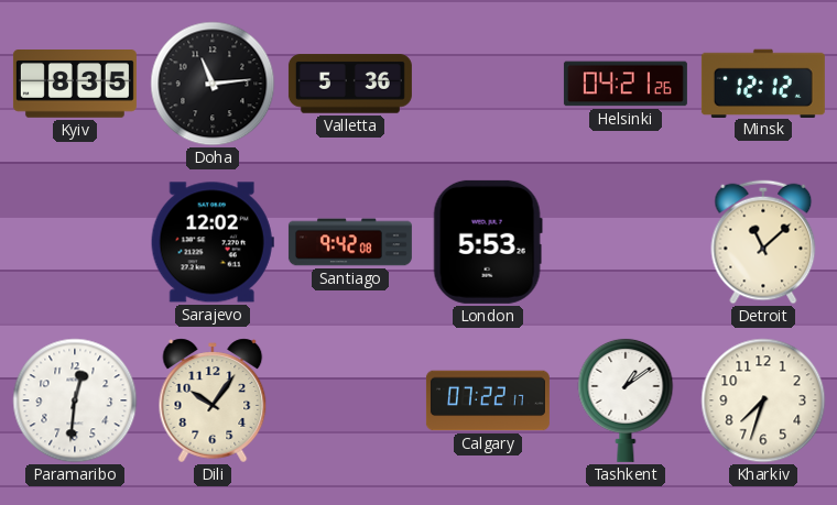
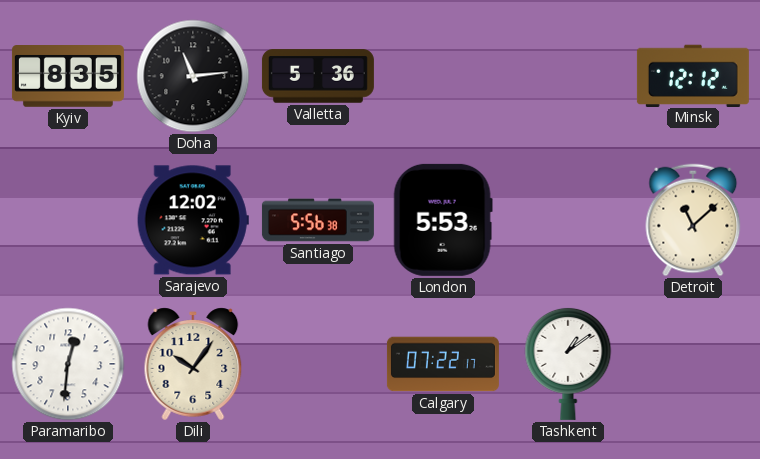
Helsinki: 04:21 -> none
Santiago: 9:42 -> 5:56
Kharkiv: 7:33 -> none
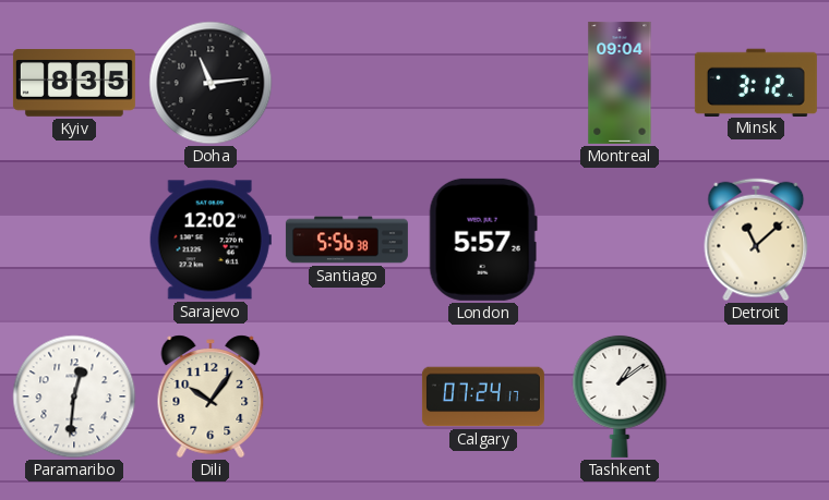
Valletta: 5:36 -> none
Montreal: none -> 09:04
Minsk: 12:12 -> 3:12
London: 5:53 -> 5:57
Calgary: 07:22 -> 07:24
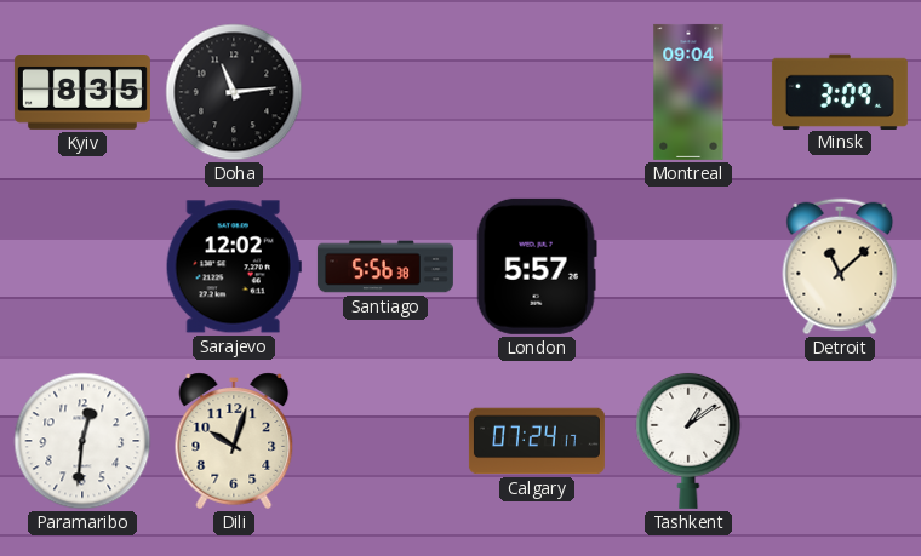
Minsk: 3:12 -> 3:09
Dili: 10:06 -> 10:03
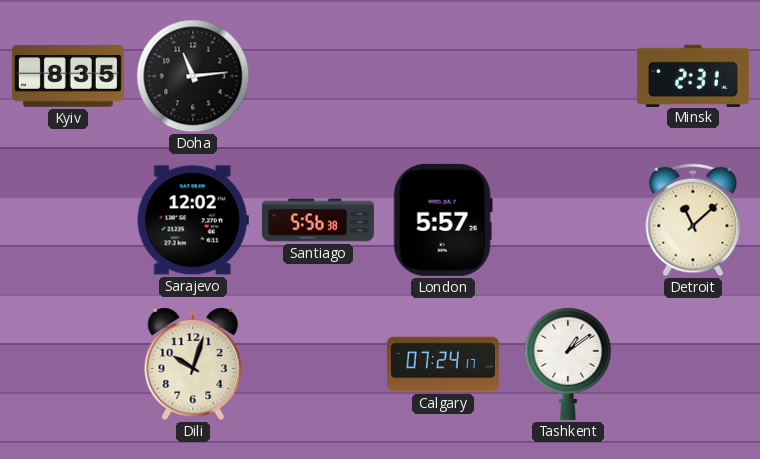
Montreal: 09:04 -> none
Minsk: 3:09 -> 2:31
Paramaribo: 12:31 -> none
